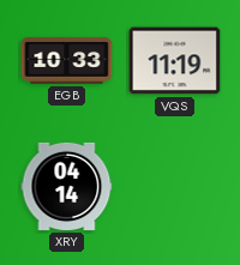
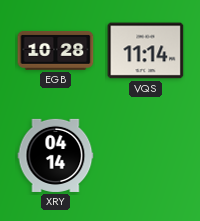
EGB: 10:33 -> 10:28
VQS: 11:19 -> 11:14
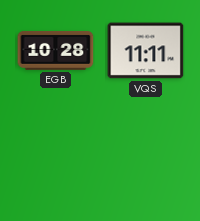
VQS: 11:14 -> 11:11
XRY: 04:14 -> none
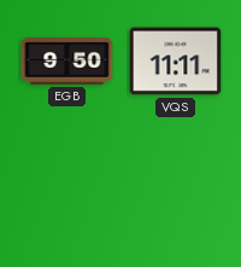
EGB: 10:28 -> 9:50
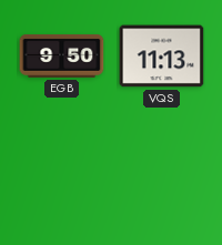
VQS: 11:11 -> 11:13
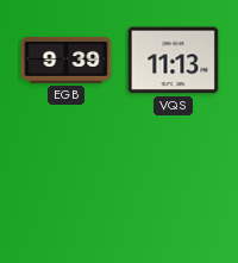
EGB: 9:50 -> 9:39
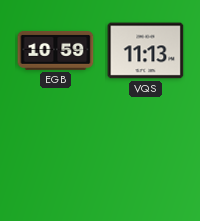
EGB: 9:39 -> 10:59
